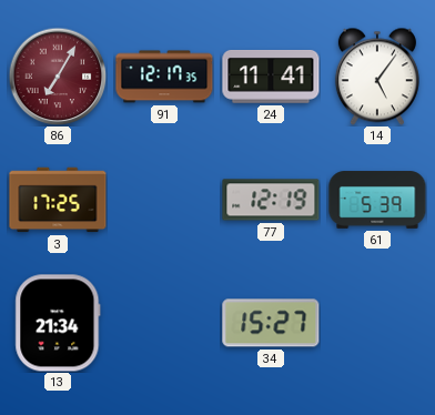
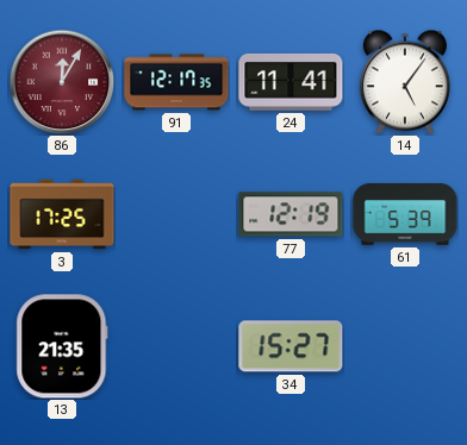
86: 7:05 -> 12:05
13: 21:34 -> 21:35
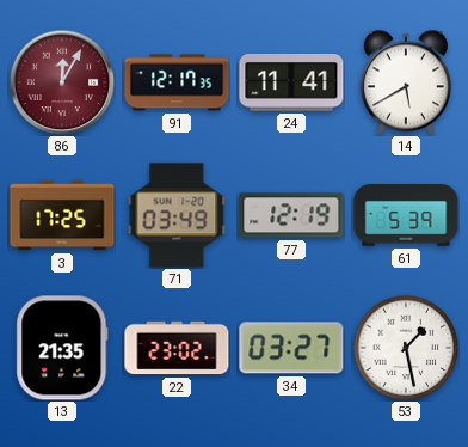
14: 5:06 -> 5:40
71: none -> 03:49
22: none -> 23:02
34: 15:27 -> 03:27
53: none -> 1:28
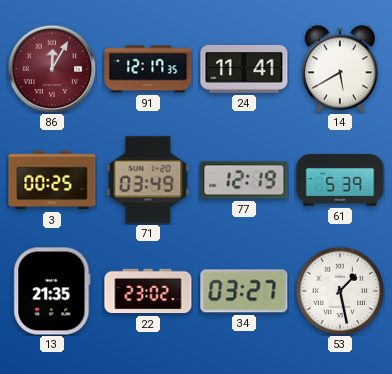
3: 17:25 -> 00:25
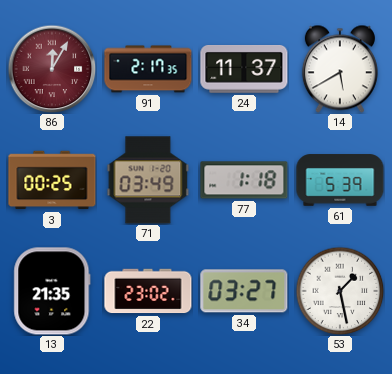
91: 12:17 -> 2:17
24: 11:41 -> 11:37
77: 12:19 -> 1:18
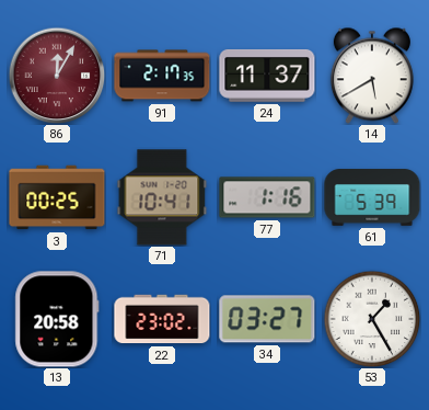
71: 03:49 -> 10:41
77: 1:18 -> 1:16
13: 21:35 -> 20:58
53: 1:28 -> 1:25
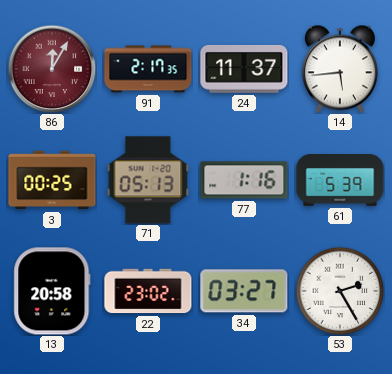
14: 5:40 -> 5:44
71: 10:41 -> 05:13
53: 1:25 -> 2:25
